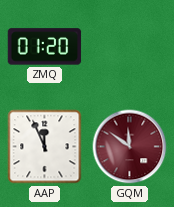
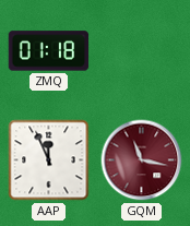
ZMQ: 01:20 -> 01:18
GQM: 11:51 -> 11:17
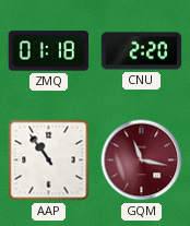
CNU: none -> 2:20
AAP: 11:56 -> 10:54
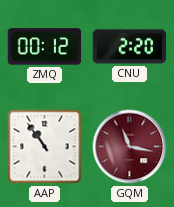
ZMQ: 01:18 -> 00:12
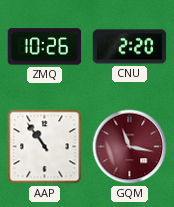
ZMQ: 00:12 -> 10:26
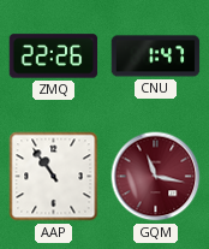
ZMQ: 10:26 -> 22:26
CNU: 2:20 -> 1:47
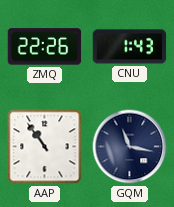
CNU: 1:47 -> 1:43
GQM dial: burgundy -> navy
